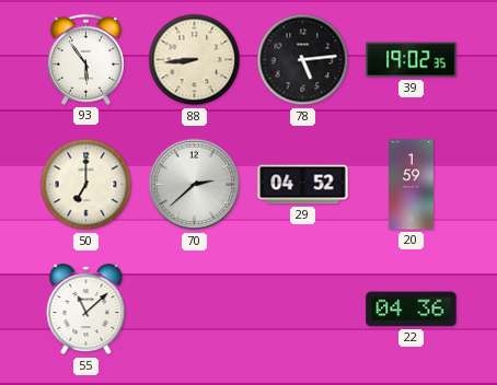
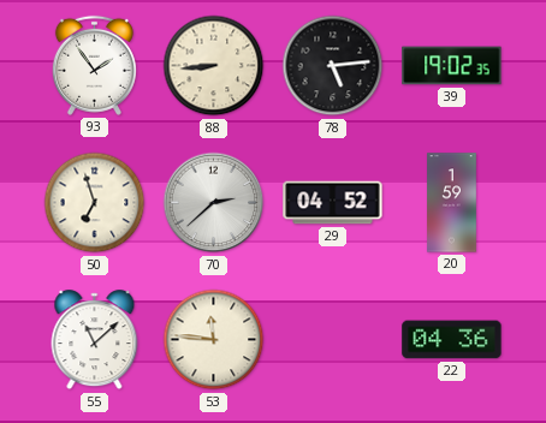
93: 5:54 -> 1:54
50: 7:00 -> 6:57
53: none -> 11:46
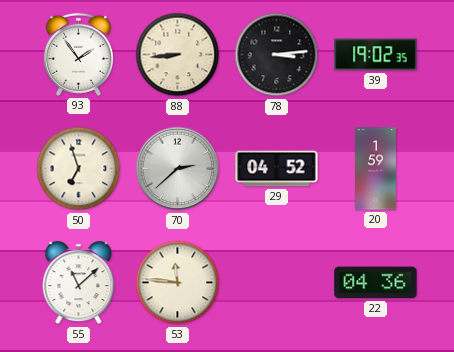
78: 5:14 -> 3:14
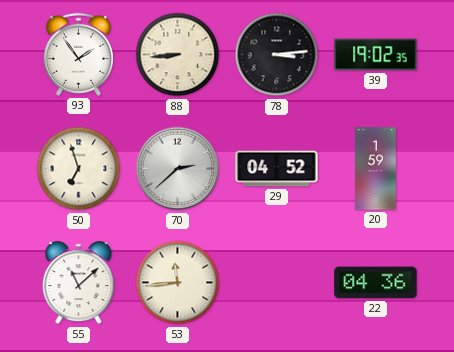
53: 11:46 -> 11:44
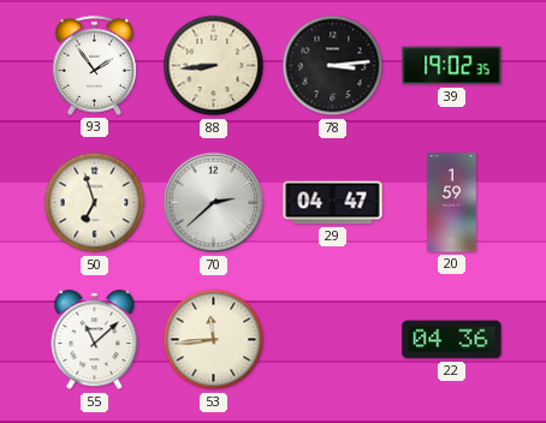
29: 04:52 -> 04:47
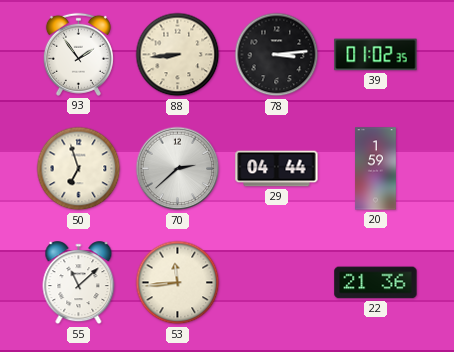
39: 19:02 -> 01:02
29: 04:47 -> 04:44
22: 04:36 -> 21:36
